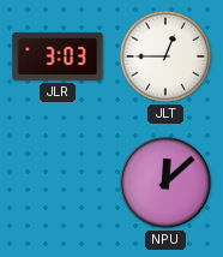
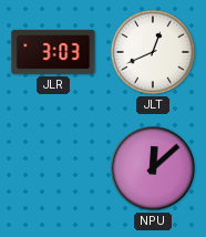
JLT: 12:45 -> 12:41
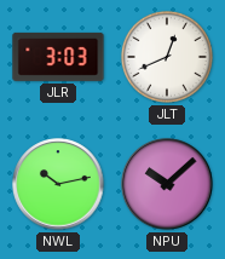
NWL: none -> 10:13
NPU: 12:08 -> 10:08
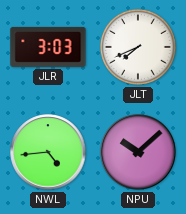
JLT: 12:41 -> 7:41
NWL: 10:13 -> 4:44
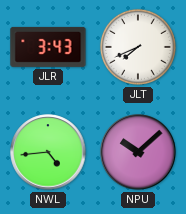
JLR: 3:03 -> 3:43
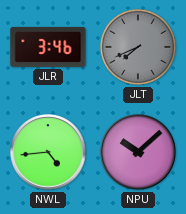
JLR: 3:43 -> 3:46
JLT dial: white -> grey
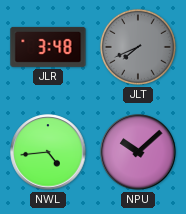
JLR: 3:46 -> 3:48
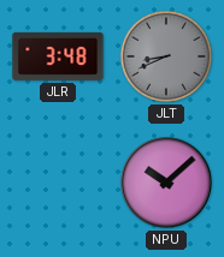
JLT: 7:41 -> 8:41
NWL: 4:44 -> none
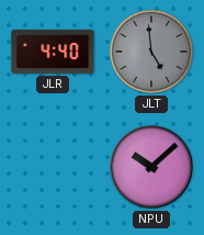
JLR: 3:48 -> 4:40
JLT: 8:41 -> 4:59
